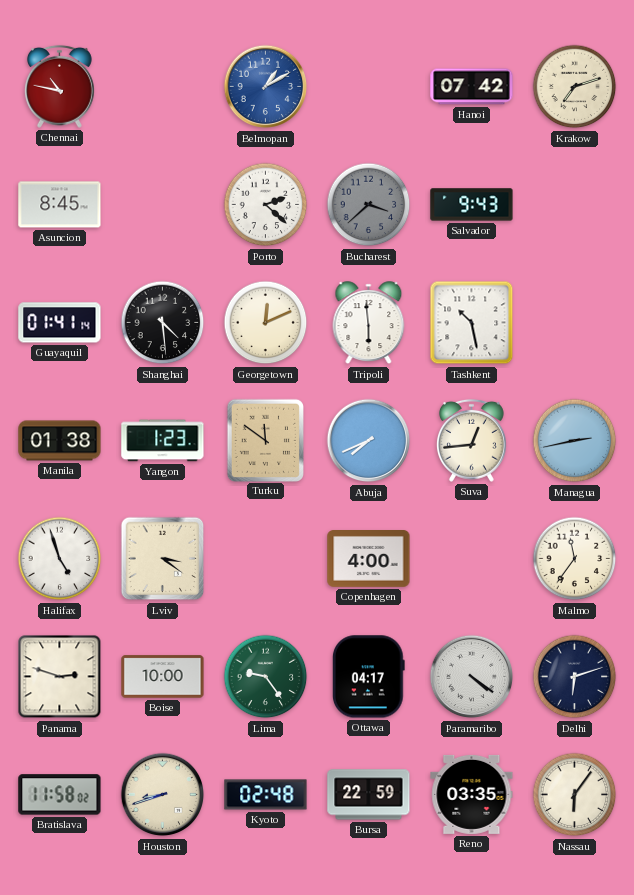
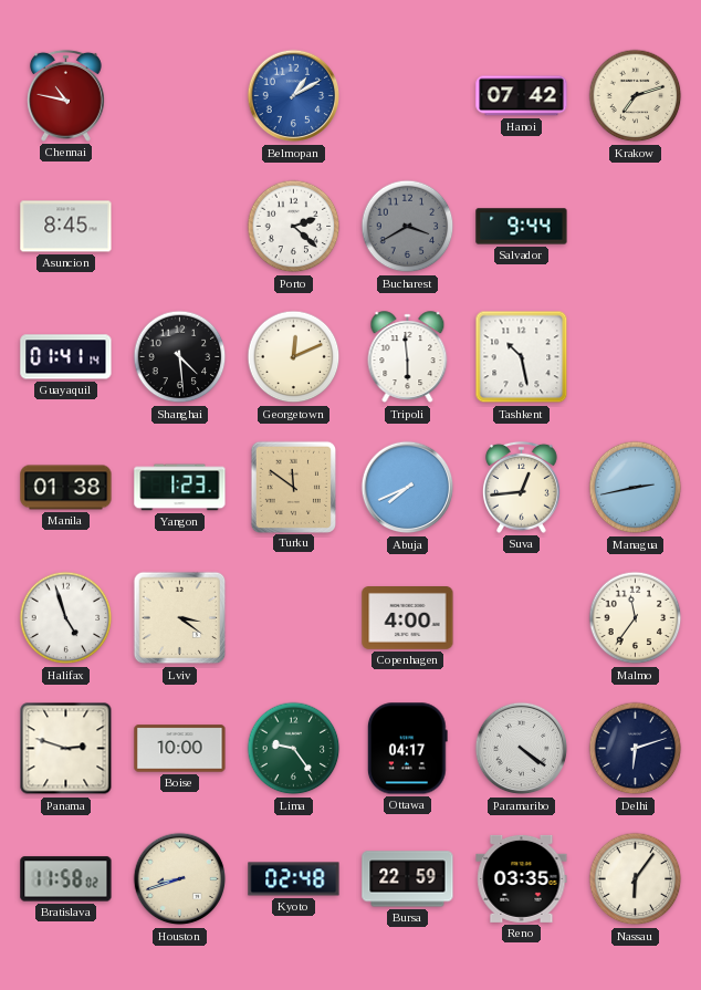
Bucharest: 3:38 -> 3:40
Salvador: 9:43 -> 9:44
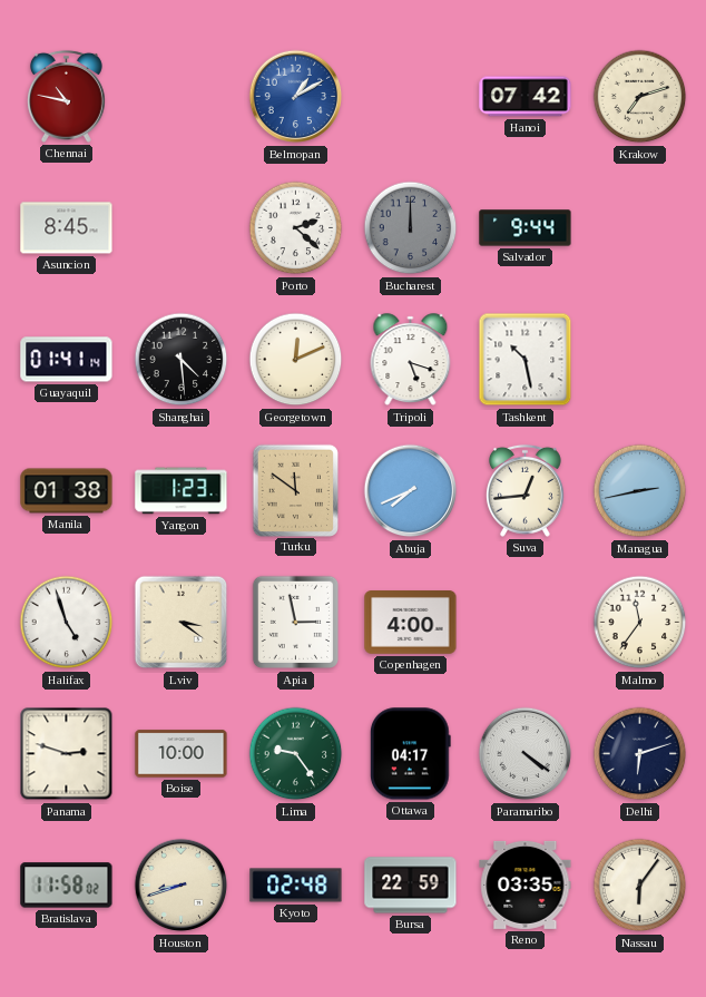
Bucharest: 3:40 -> 12:00
Tripoli: 5:59 -> 5:18
Apia: none -> 2:58
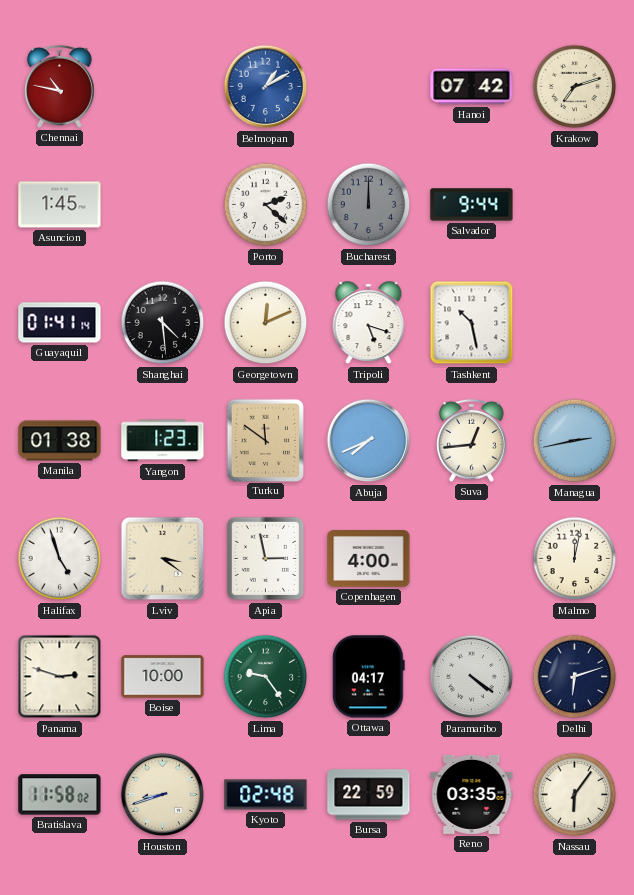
Asuncion: 8:45 -> 1:45
Malmo: 11:36 -> 12:02
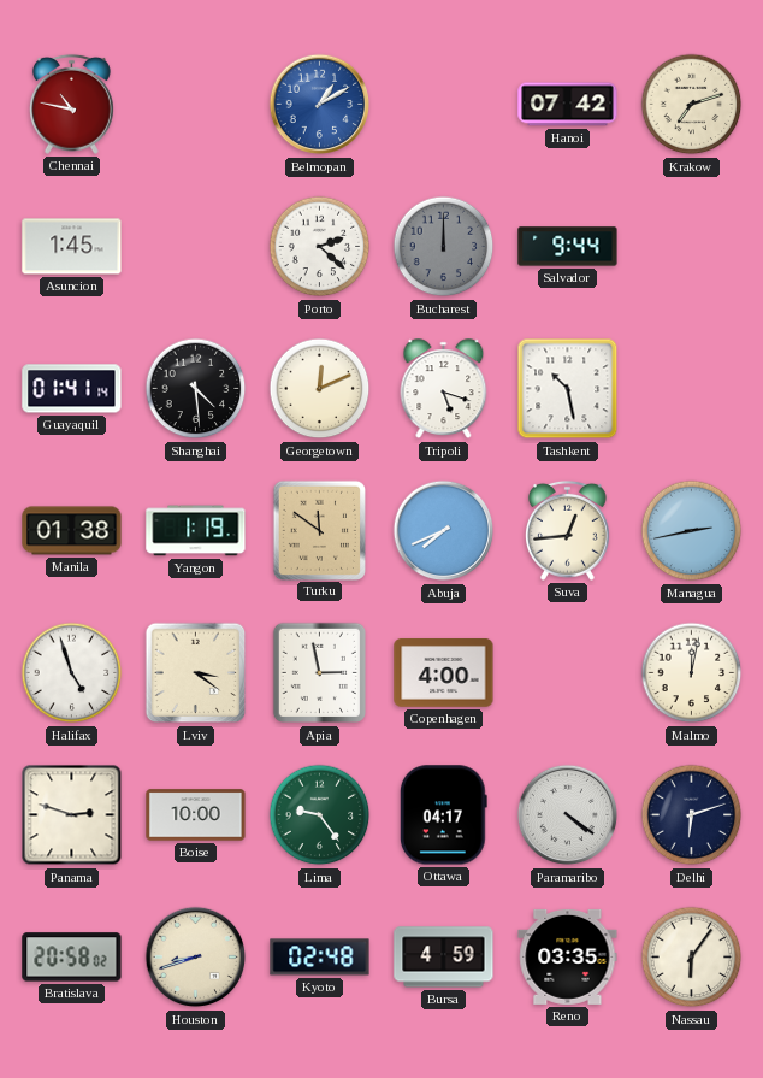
Yangon: 1:23 -> 1:19
Bratislava: 11:58 -> 20:58
Bursa: 22:59 -> 4:59
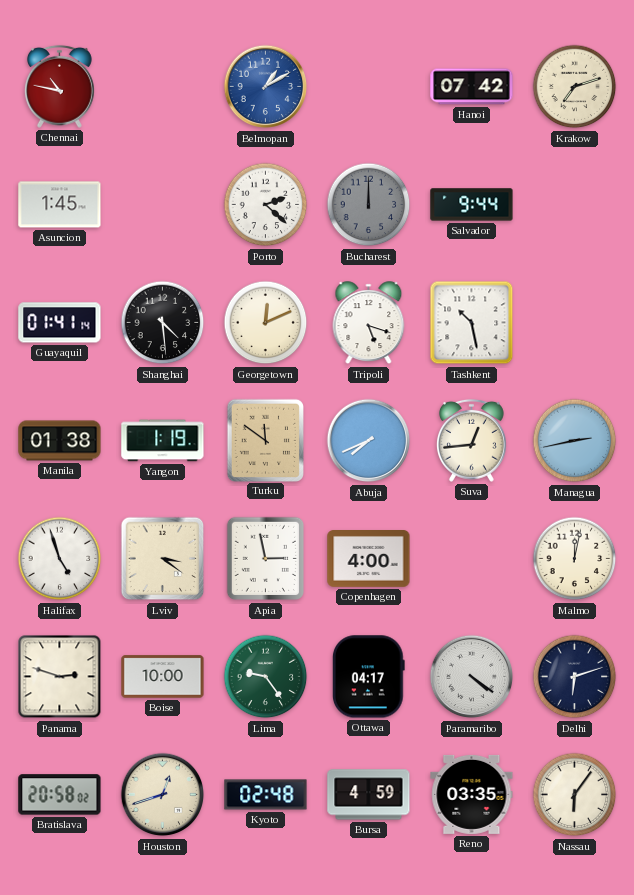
Houston: 8:42 -> 12:42
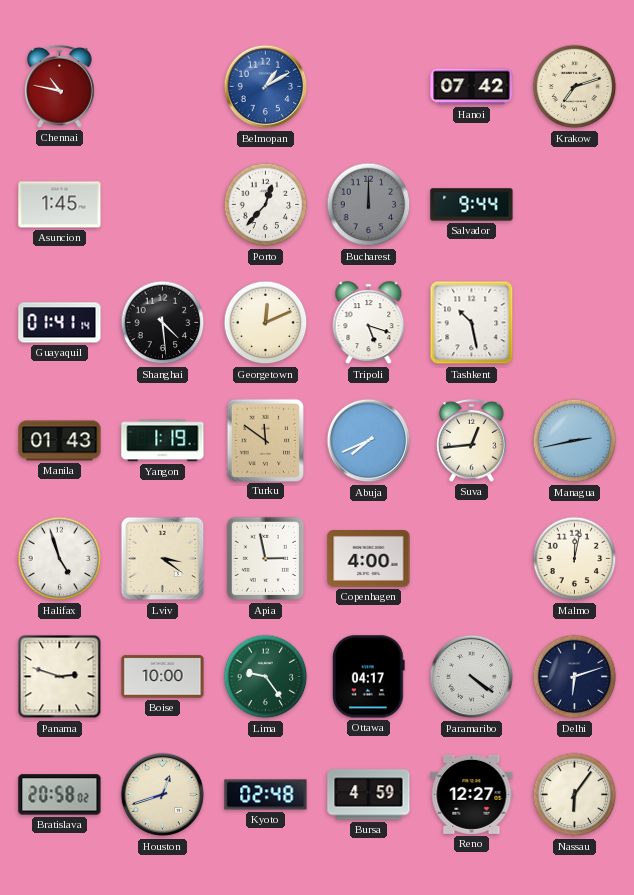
Porto: 2:22 -> 12:37
Manila: 01:38 -> 01:43
Reno: 03:35 -> 12:27
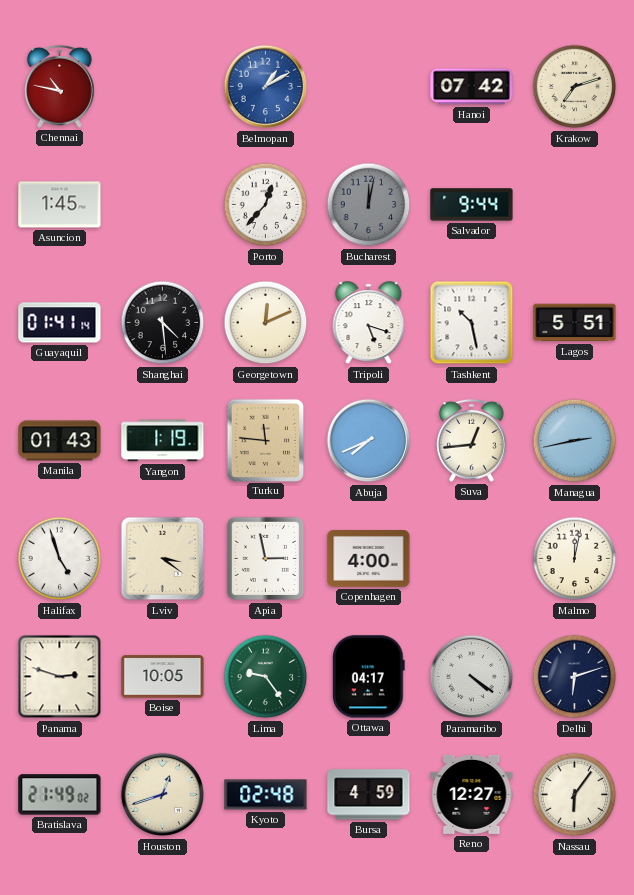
Bucharest: 12:00 -> 12:02
Lagos: none -> 5:51
Turku: 11:51 -> 11:46
Boise: 10:00 -> 10:05
Bratislava: 20:58 -> 21:49
